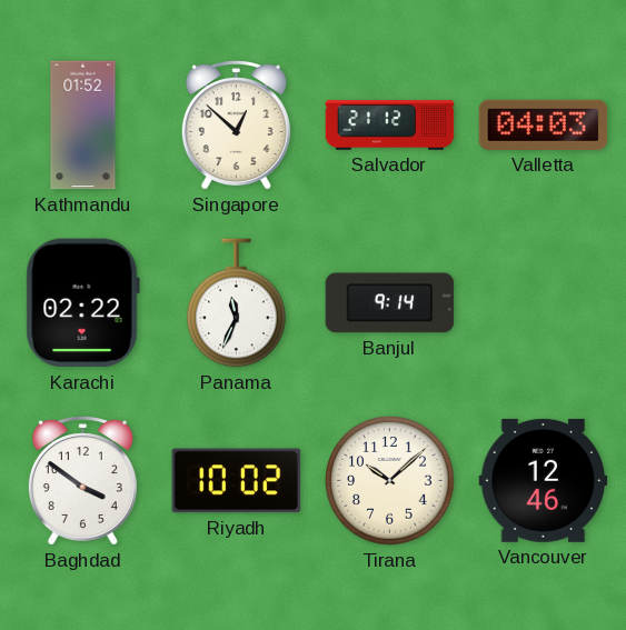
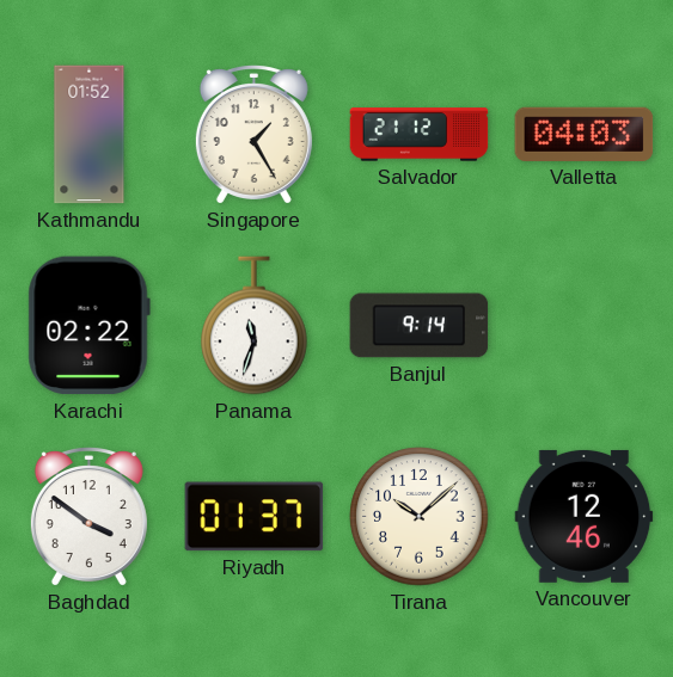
Singapore: 12:52 -> 1:25
Panama: 11:34 -> 11:33
Riyadh: 10:02 -> 01:37
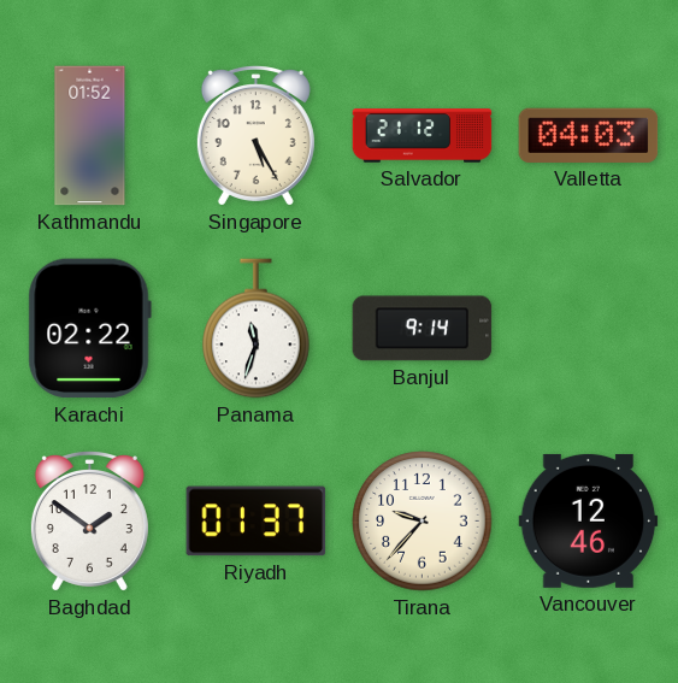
Singapore: 1:25 -> 5:25
Baghdad: 3:51 -> 1:51
Tirana: 10:08 -> 9:37
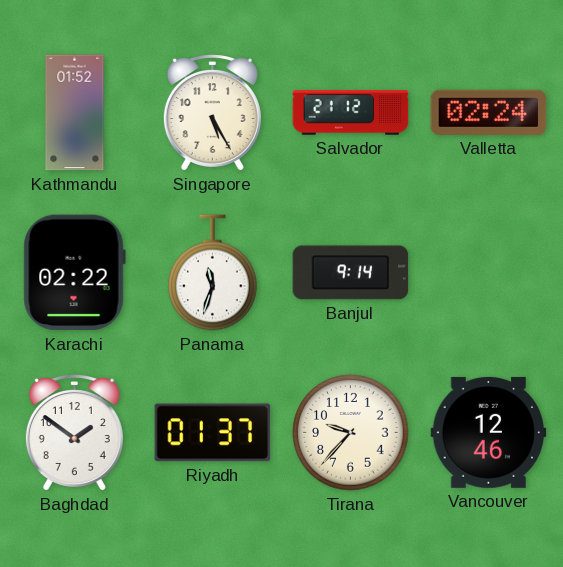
Valletta: 04:03 -> 02:24
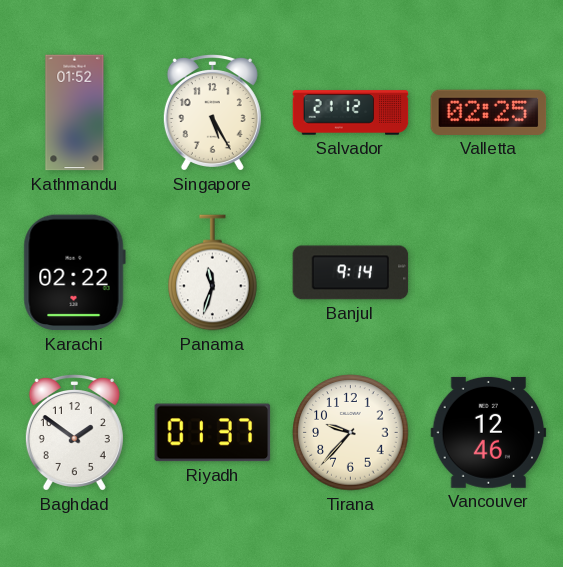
Valletta: 02:24 -> 02:25
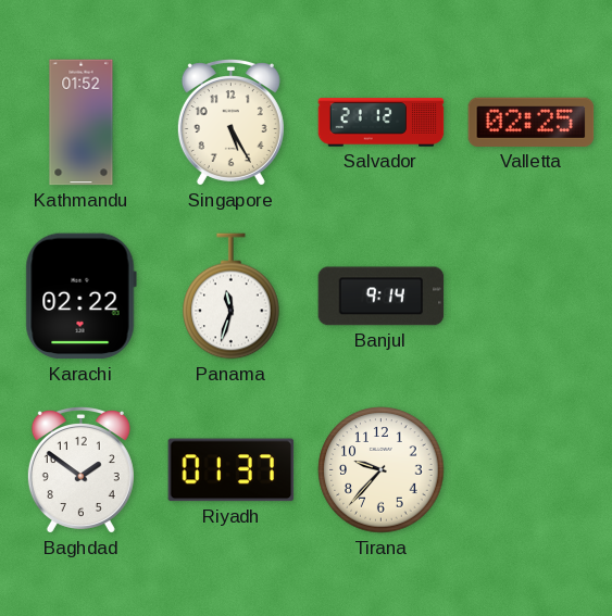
Vancouver: 12:46 -> none
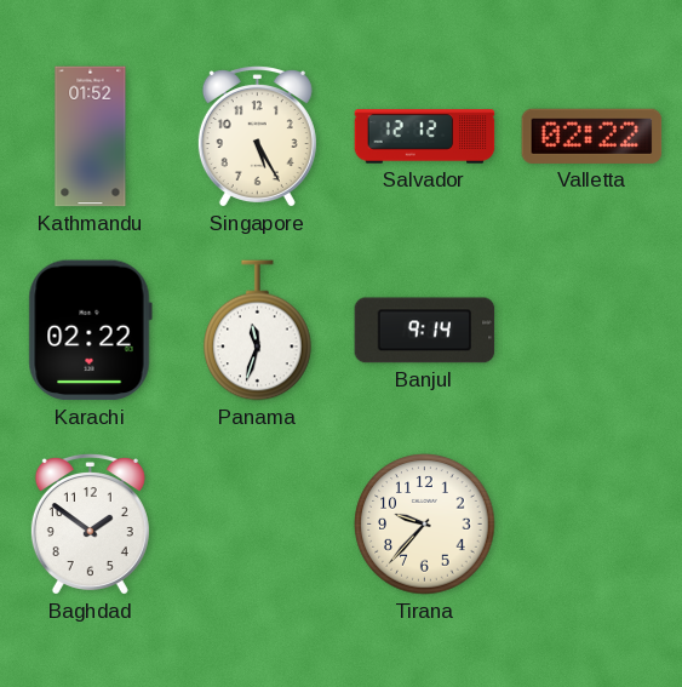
Salvador: 21:12 -> 12:12
Valletta: 02:25 -> 02:22
Riyadh: 01:37 -> none
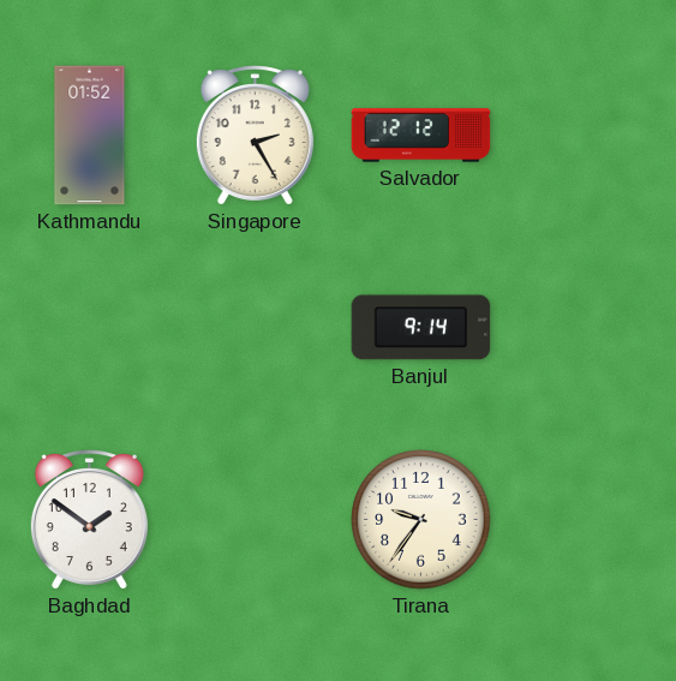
Singapore: 5:25 -> 2:25
Valletta: 02:22 -> none
Karachi: 02:22 -> none
Panama: 11:33 -> none
Tirana: 9:37 -> 9:36
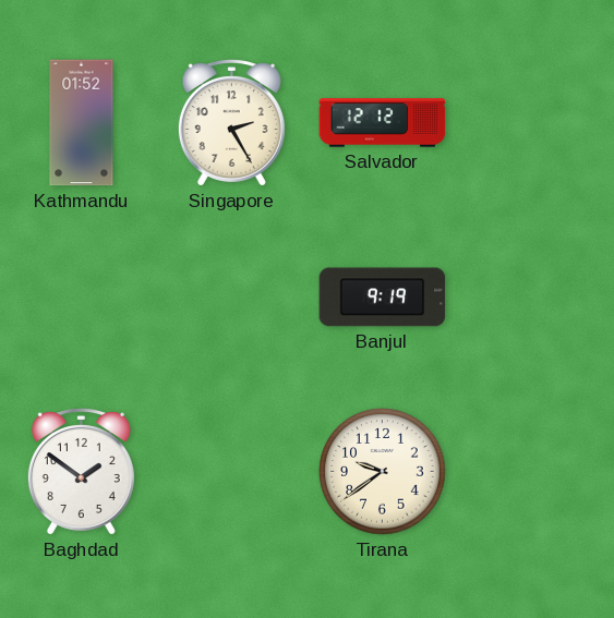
Banjul: 9:14 -> 9:19
Tirana: 9:36 -> 9:39
